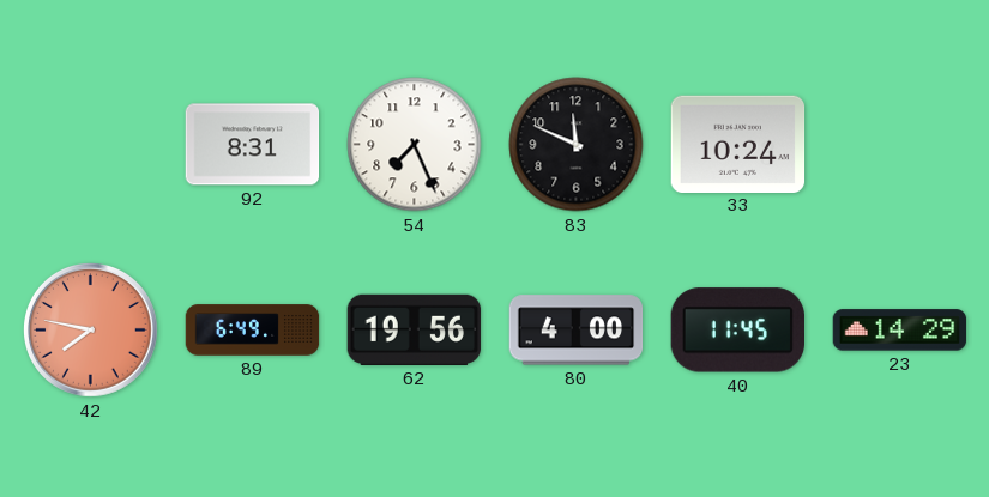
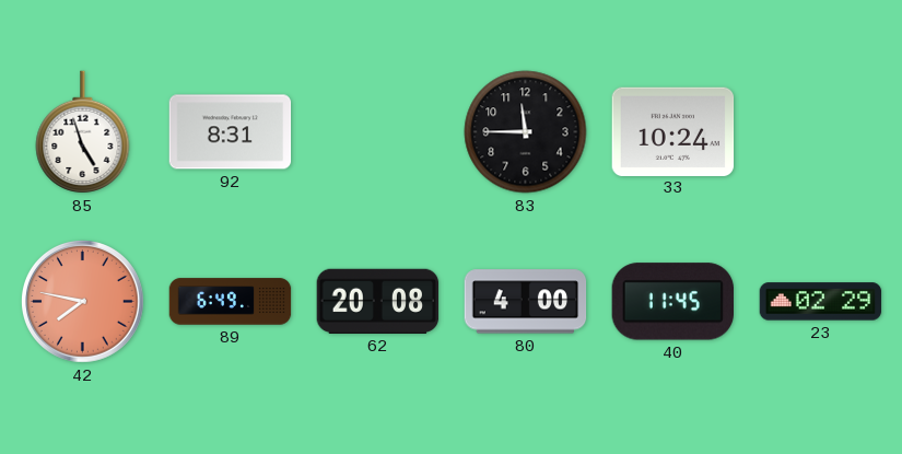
85: none -> 4:57
54: 7:26 -> none
83: 11:49 -> 11:45
62: 19:56 -> 20:08
23: 14:29 -> 02:29
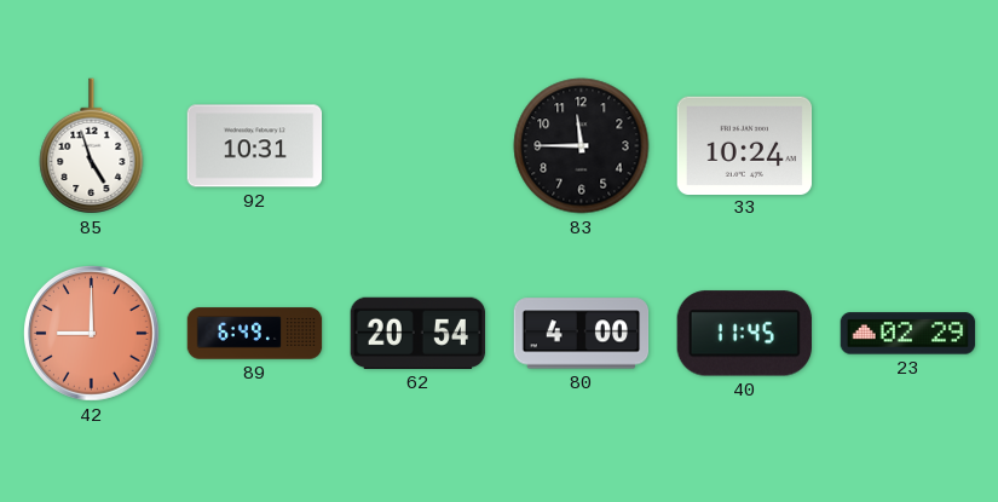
92: 8:31 -> 10:31
42: 7:47 -> 9:00
62: 20:08 -> 20:54
